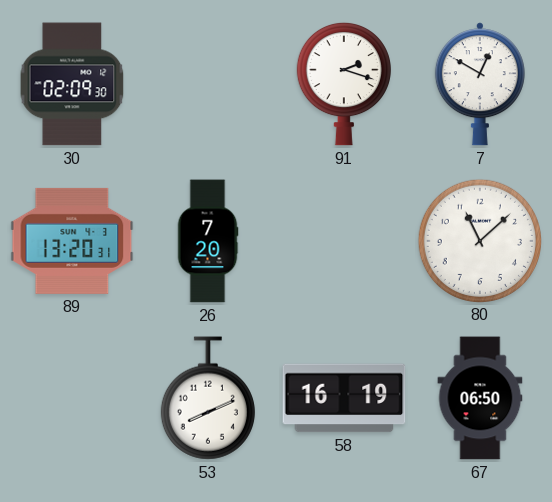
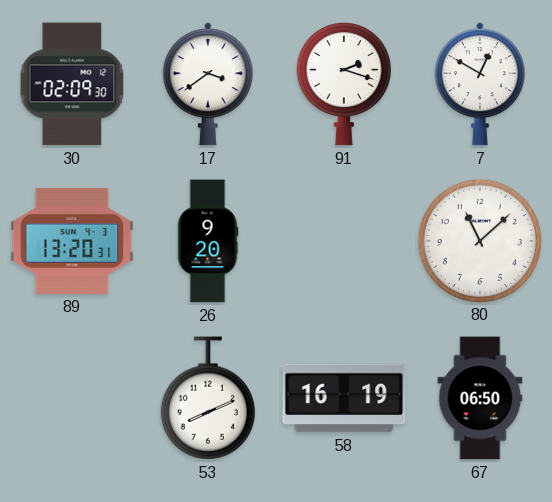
17: none -> 3:39
26: 7:20 -> 9:20
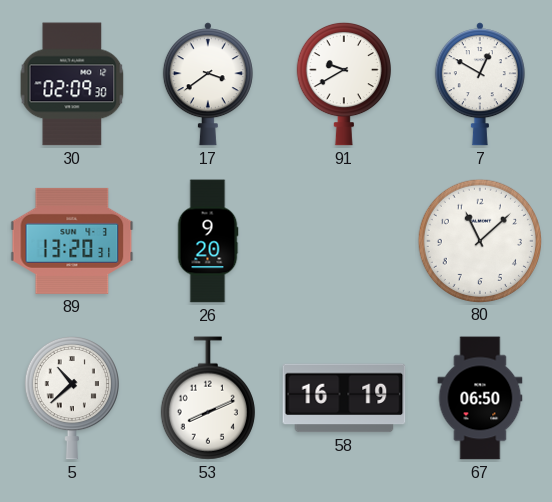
91: 2:18 -> 9:40
5: none -> 10:38
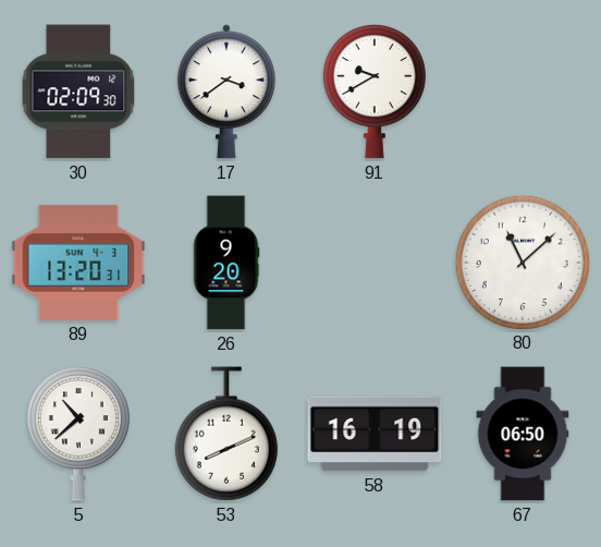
7: 12:50 -> none
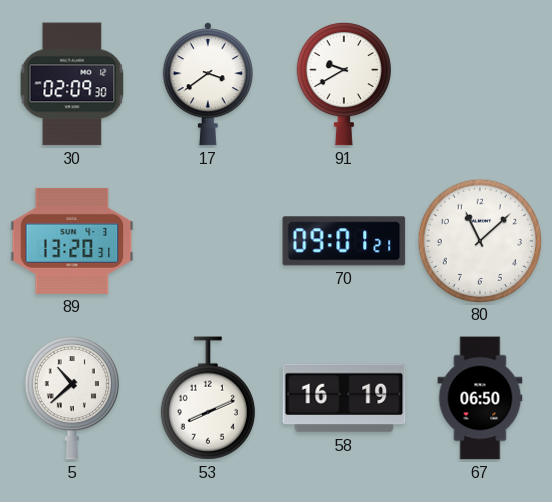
26: 9:20 -> none
70: none -> 09:01
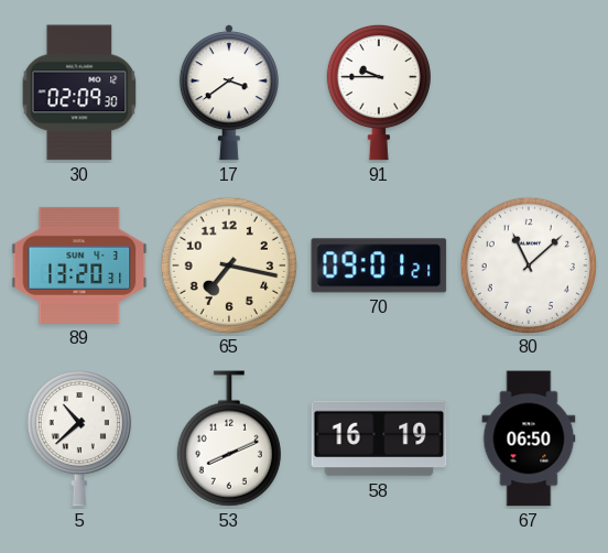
91: 9:40 -> 9:45
65: none -> 7:17
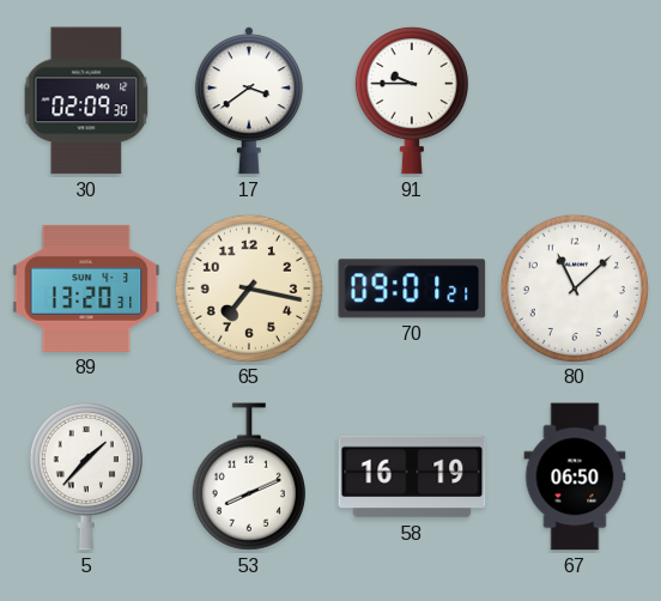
5: 10:38 -> 1:37
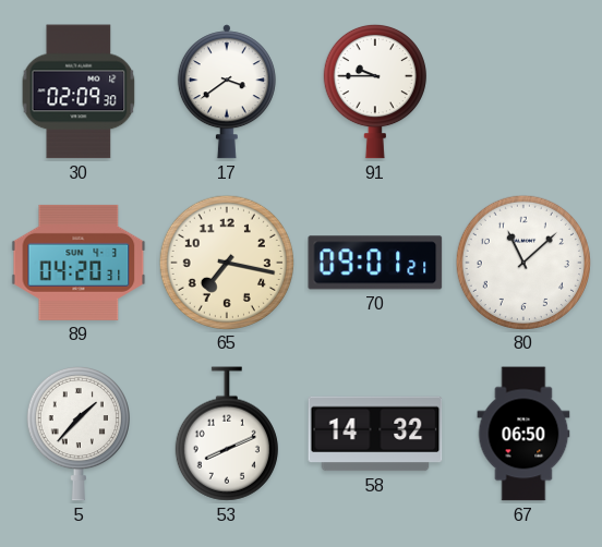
89: 13:20 -> 04:20
58: 16:19 -> 14:32
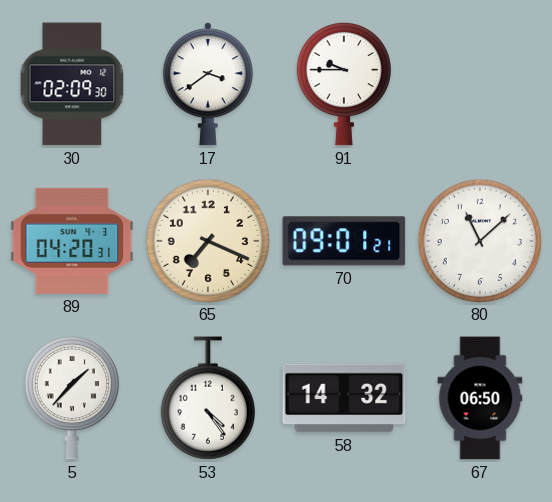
65: 7:17 -> 7:19
53: 8:11 -> 4:24
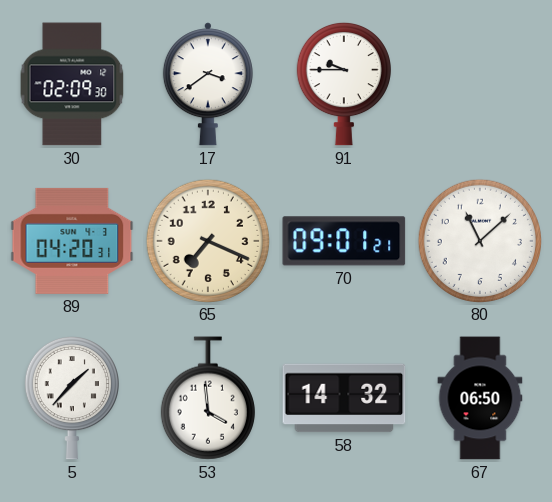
53: 4:24 -> 3:59
